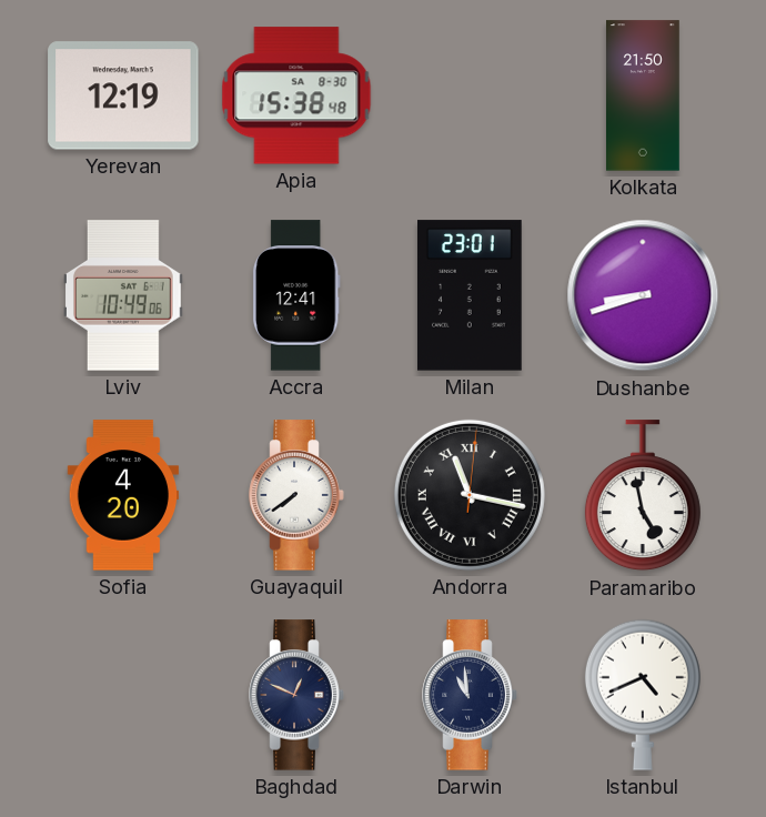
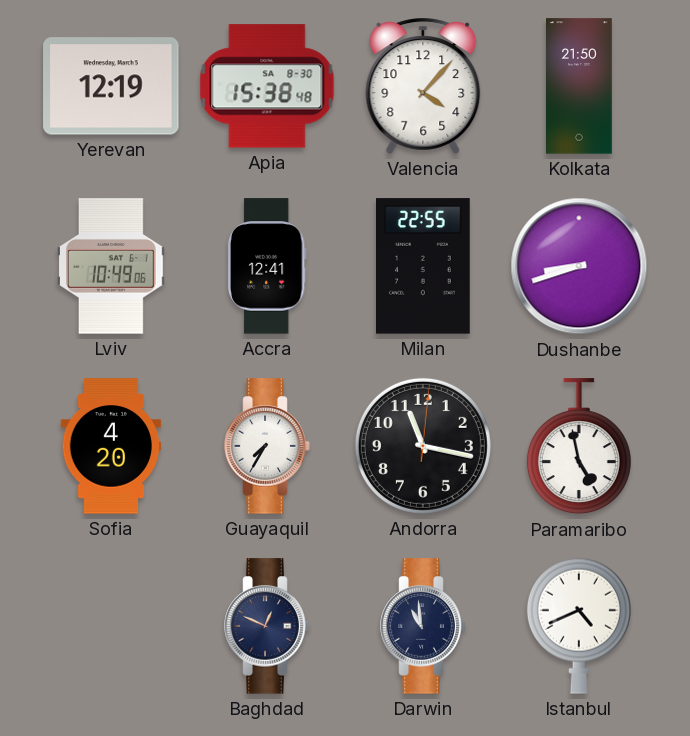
Valencia: none -> 4:07
Milan: 23:01 -> 22:55
Guayaquil: 7:39 -> 7:35
Andorra numerals: Roman -> Arabic
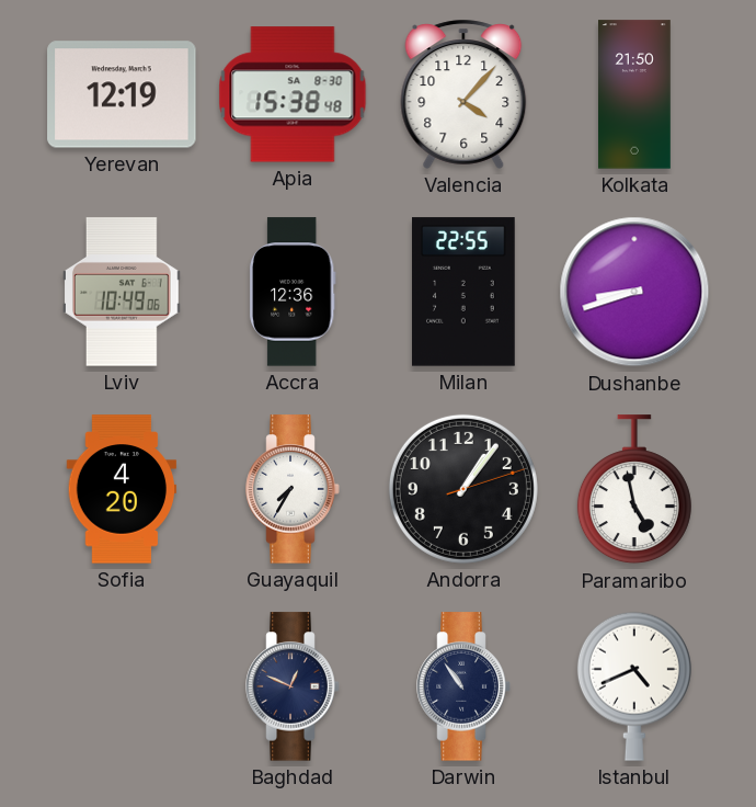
Accra: 12:41 -> 12:36
Andorra: 11:17 -> 1:06
Darwin: 10:59 -> 10:54
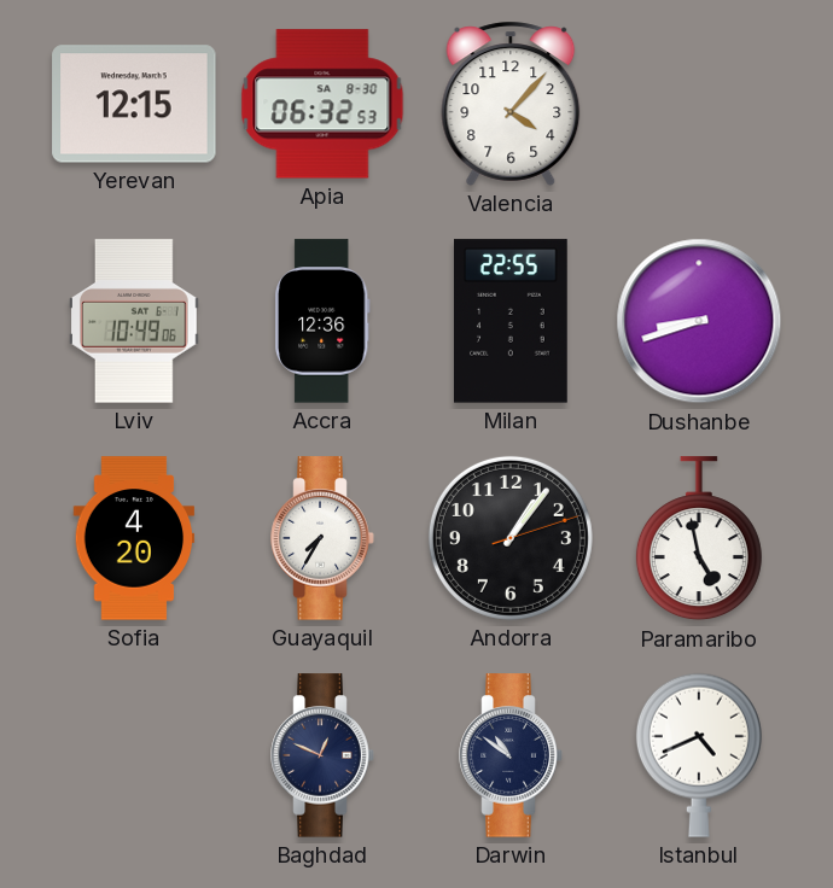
Yerevan: 12:19 -> 12:15
Apia: 15:38 -> 06:32
Kolkata: 21:50 -> none
Darwin: 10:54 -> 10:51
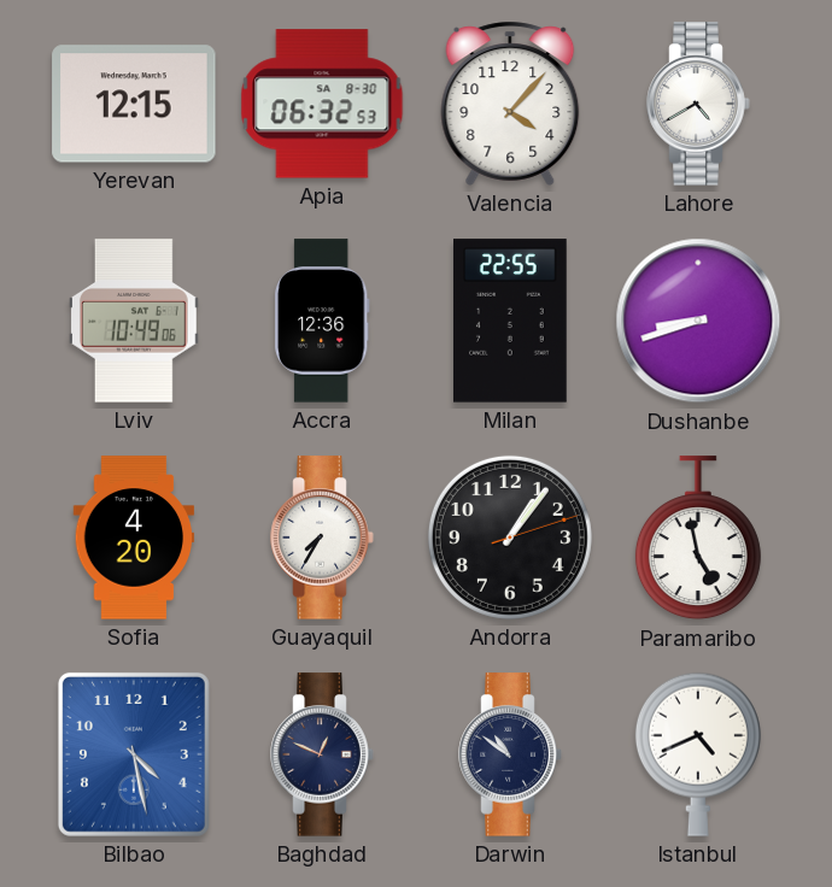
Lahore: none -> 4:40
Bilbao: none -> 4:28
